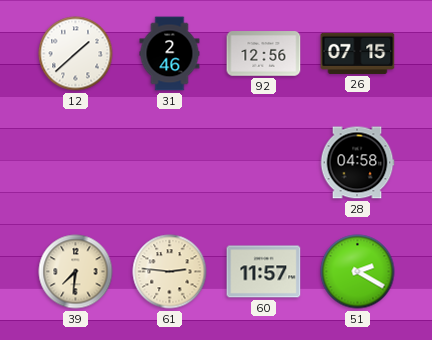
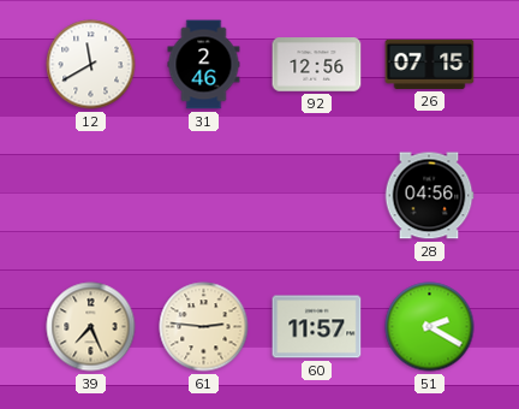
12: 1:38 -> 11:40
28: 04:58 -> 04:56
39: 7:31 -> 7:26
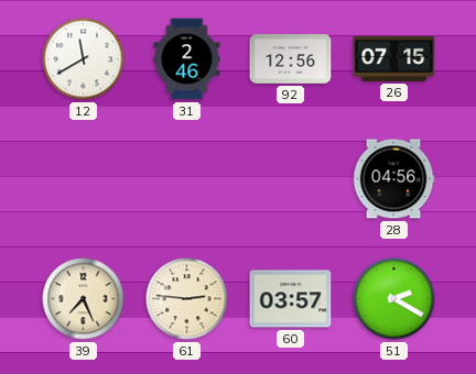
60: 11:57 -> 03:57
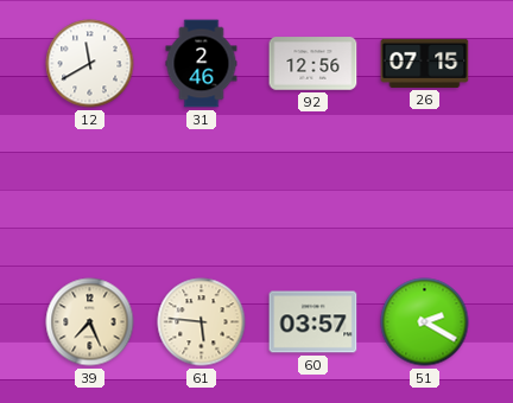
28: 04:56 -> none
61: 2:46 -> 5:46
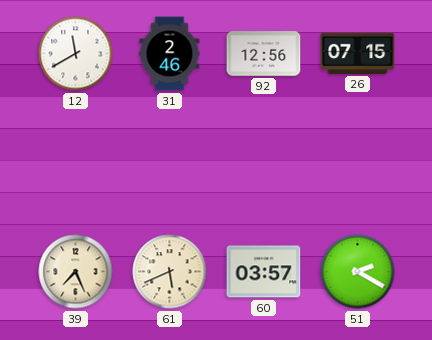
61: 5:46 -> 5:41
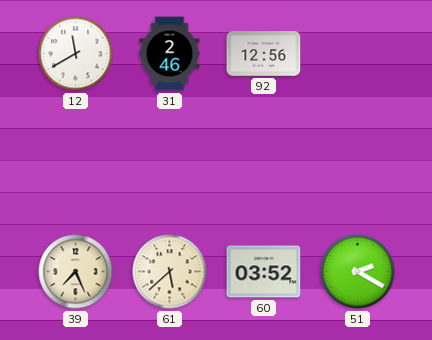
26: 07:15 -> none
61: 5:41 -> 5:38
60: 03:57 -> 03:52
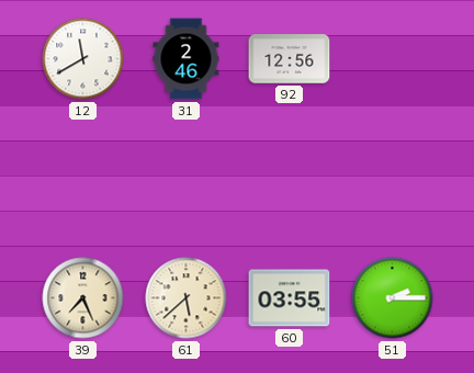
60: 03:52 -> 03:55
51: 2:20 -> 2:15
